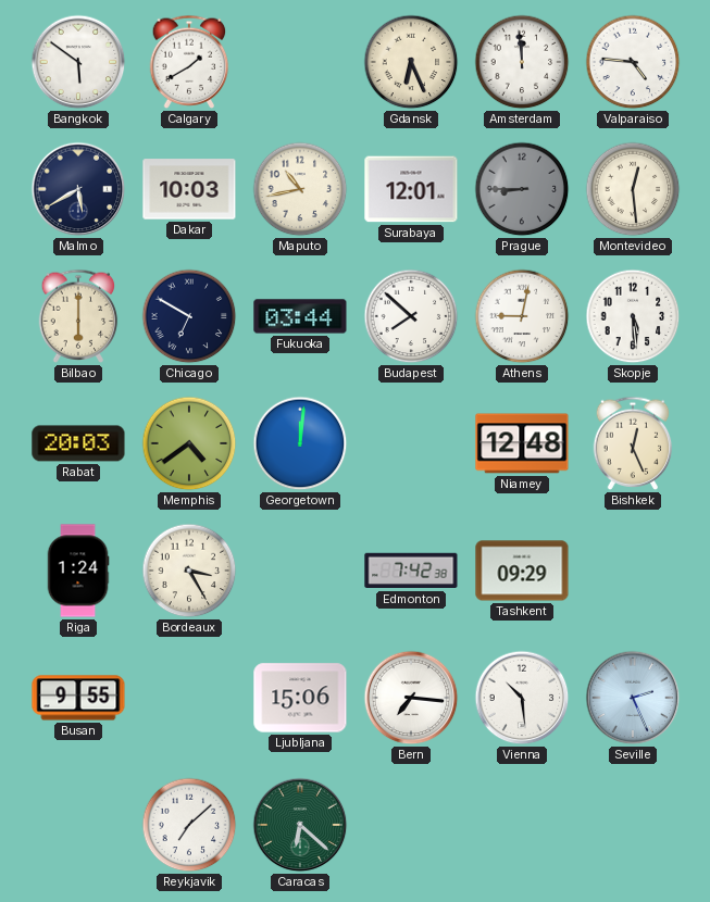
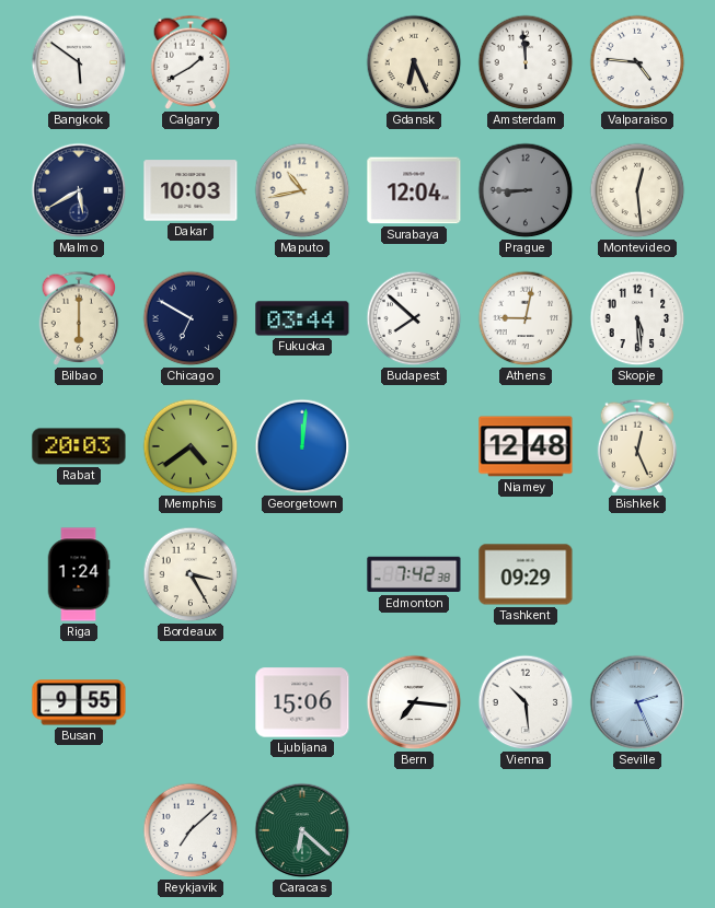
Surabaya: 12:01 -> 12:04
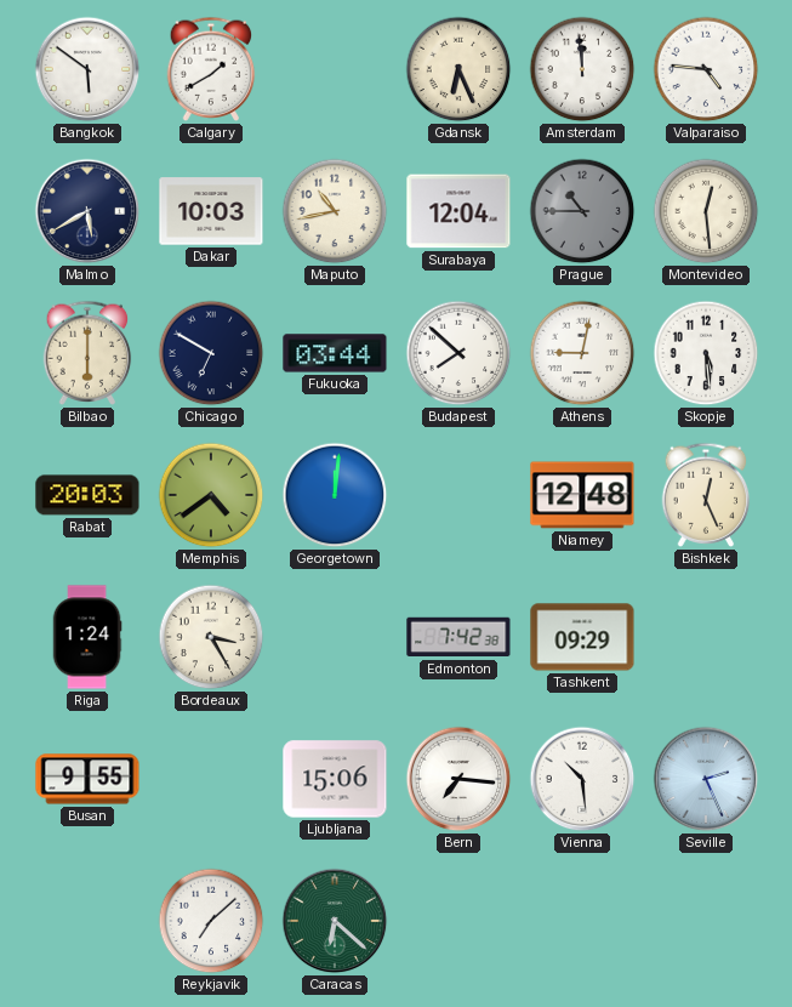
Prague: 8:45 -> 10:45
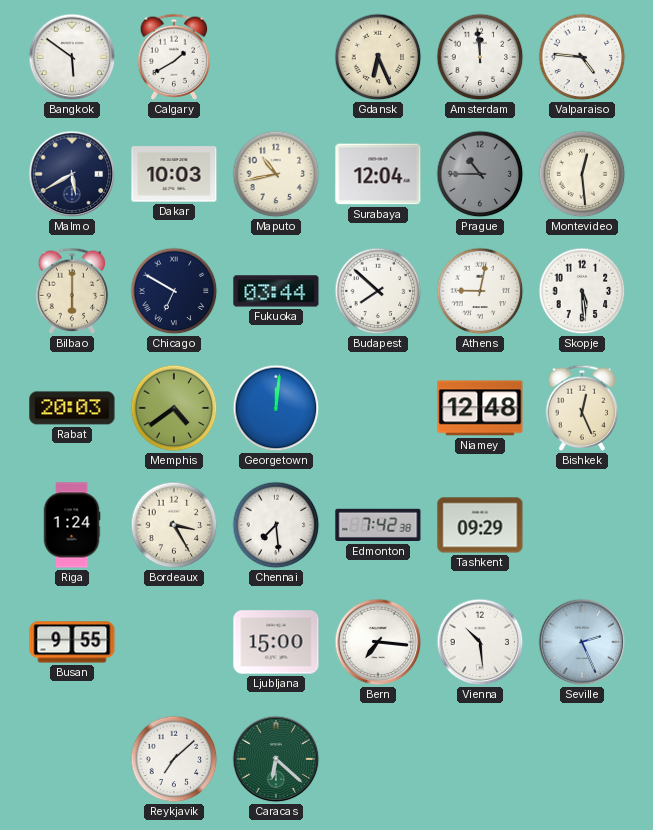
Chennai: none -> 7:29
Ljubljana: 15:06 -> 15:00
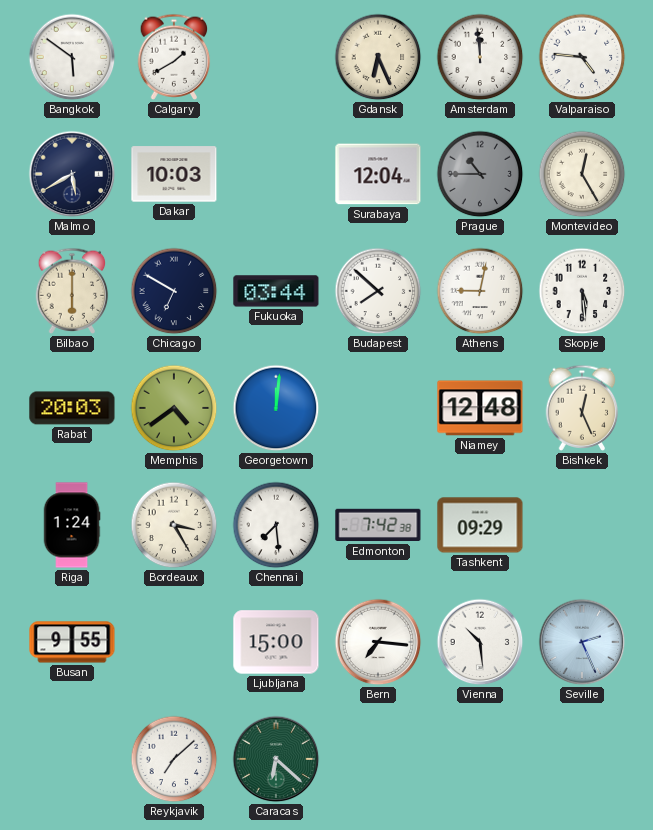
Maputo: 10:43 -> none
Montevideo: 12:29 -> 12:25
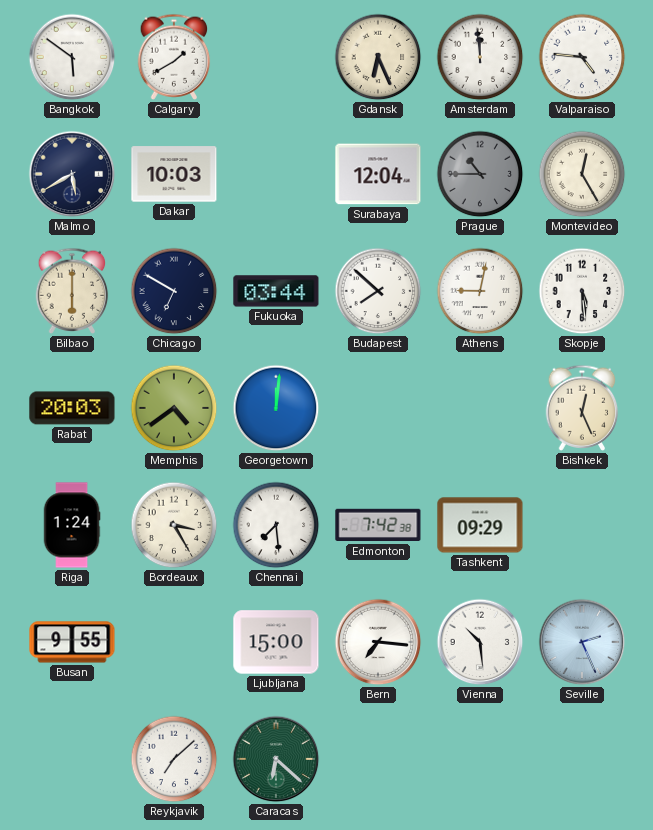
Niamey: 12:48 -> none
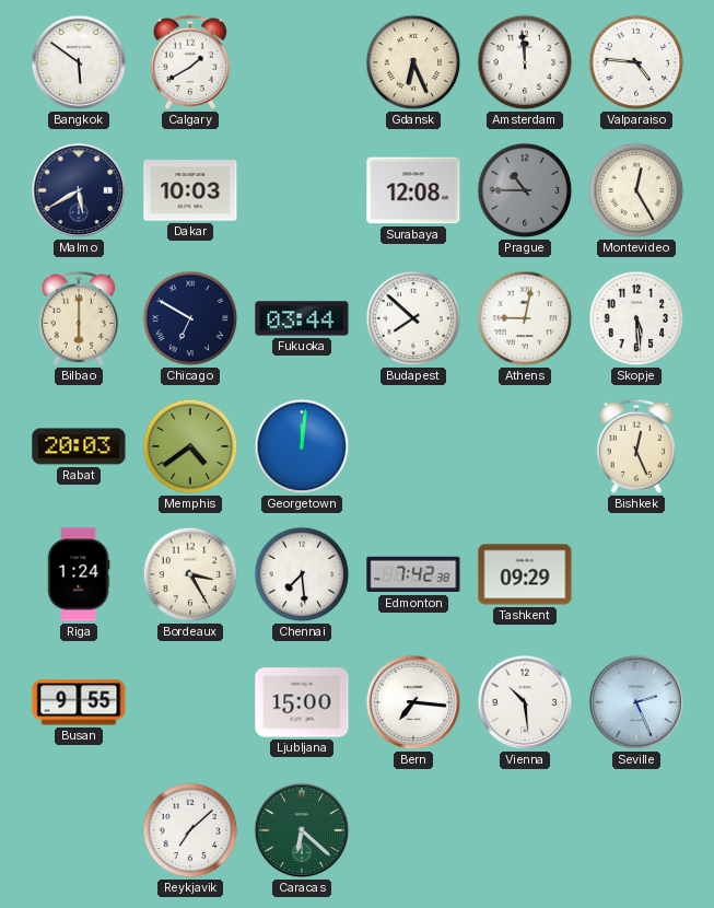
Surabaya: 12:04 -> 12:08
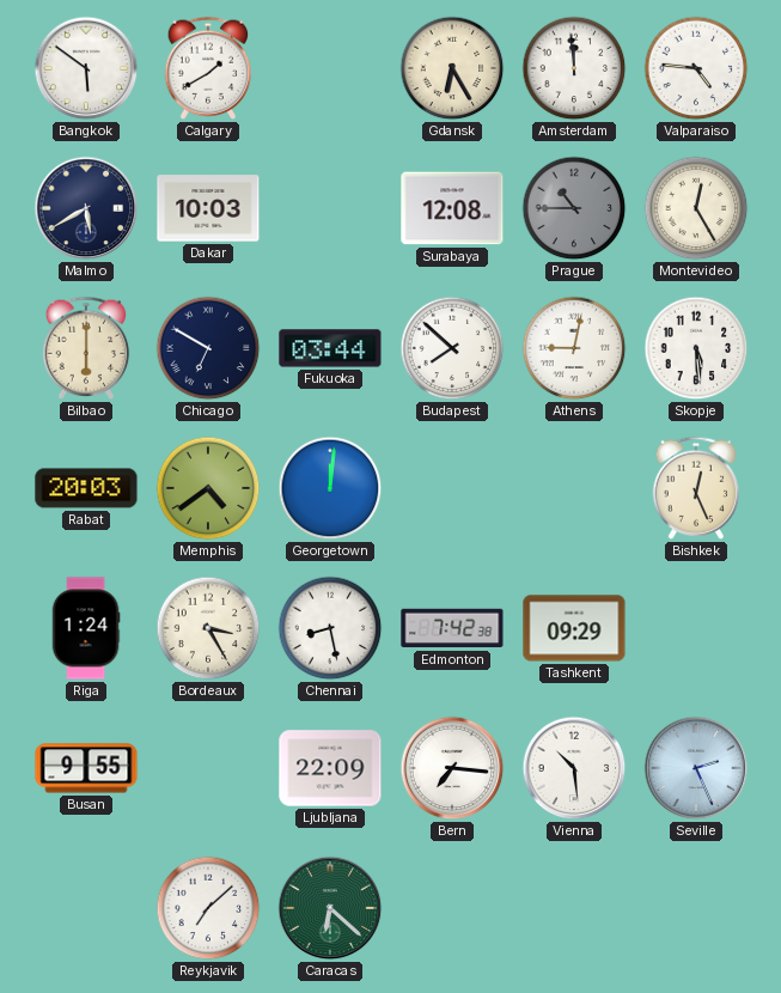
Gdansk: 6:26 -> 6:25
Chennai: 7:29 -> 8:28
Ljubljana: 15:00 -> 22:09
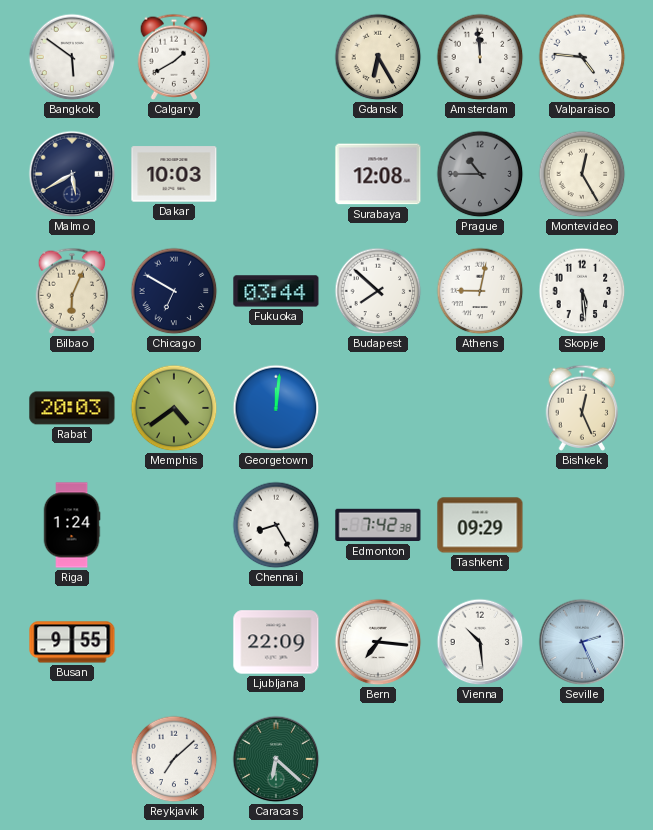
Bilbao: 6:00 -> 6:04
Bordeaux: 3:25 -> none
Chennai: 8:28 -> 8:25
